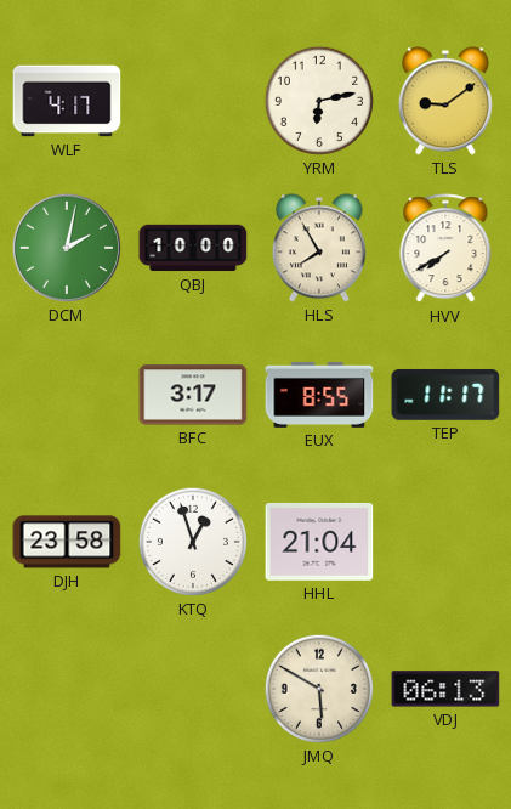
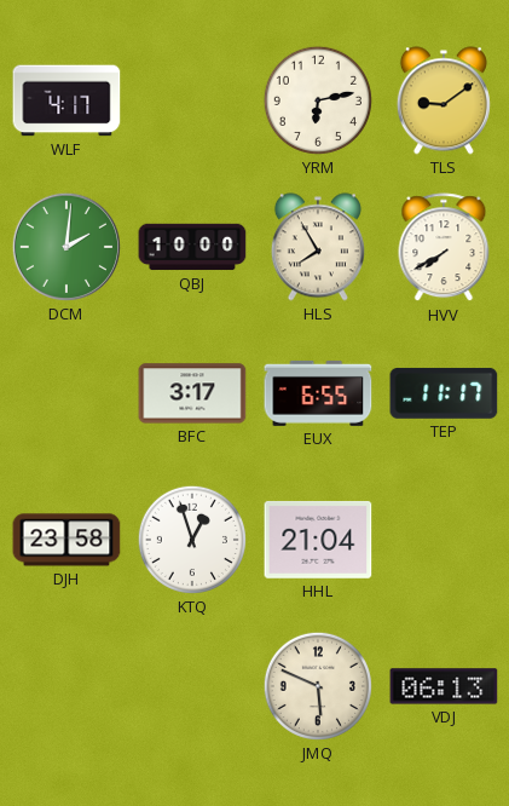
DCM: 2:02 -> 2:01
EUX: 8:55 -> 6:55
JMQ: 5:50 -> 5:49
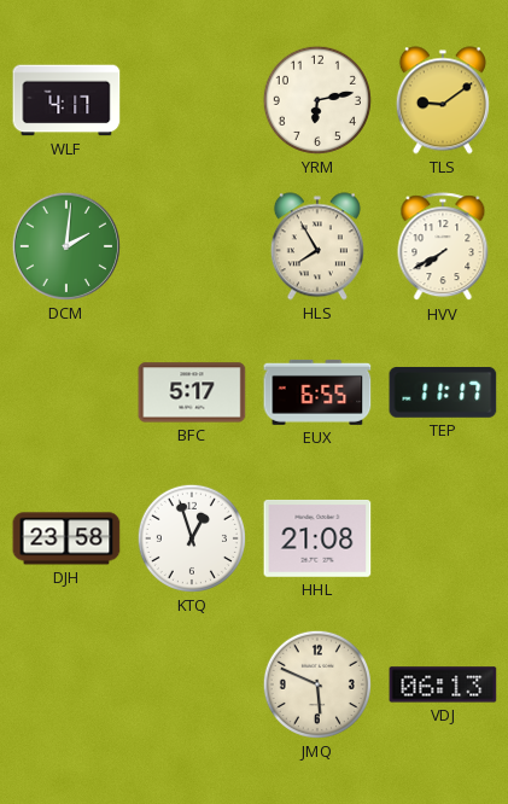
QBJ: 10:00 -> none
BFC: 3:17 -> 5:17
HHL: 21:04 -> 21:08
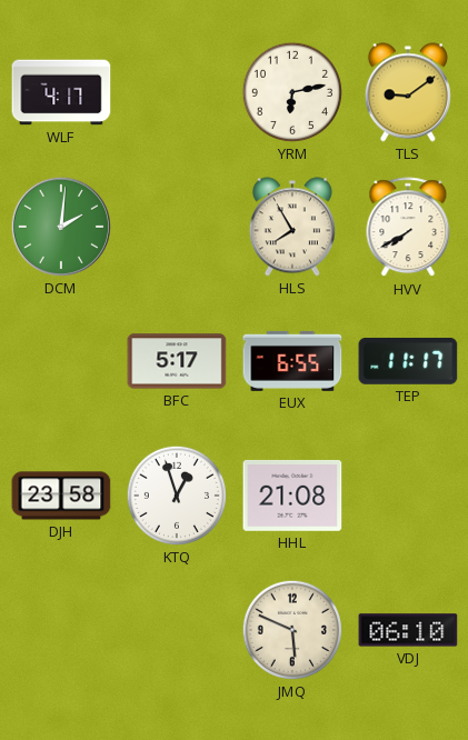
VDJ: 06:13 -> 06:10
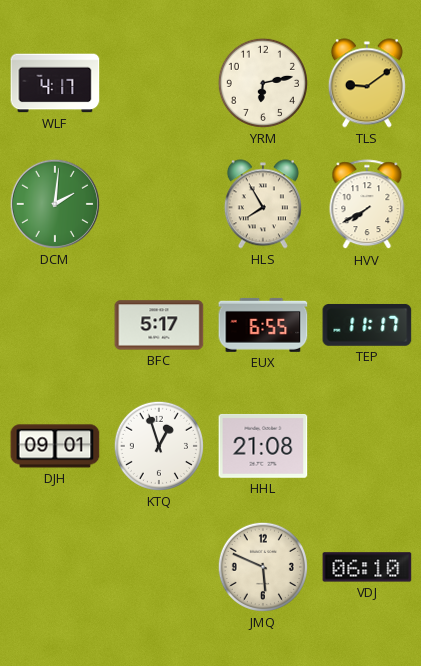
DJH: 23:58 -> 09:01
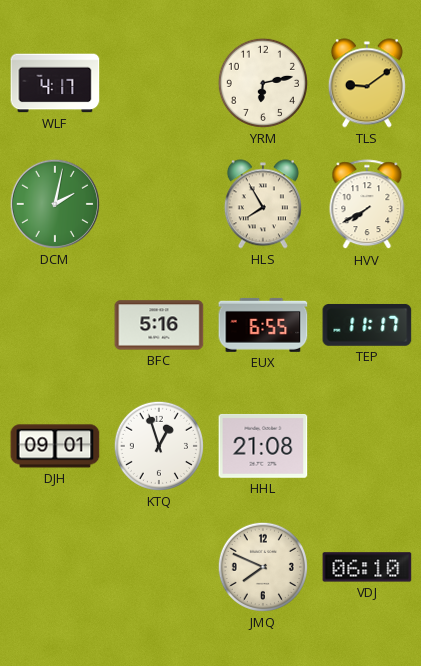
DCM: 2:01 -> 2:02
BFC: 5:17 -> 5:16
JMQ: 5:49 -> 7:49
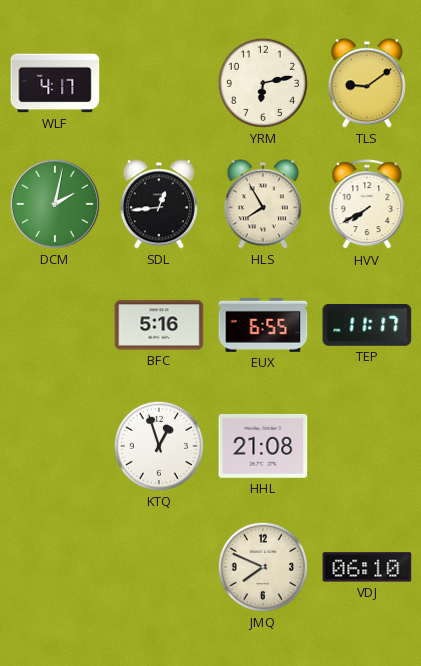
SDL: none -> 12:44
DJH: 09:01 -> none
